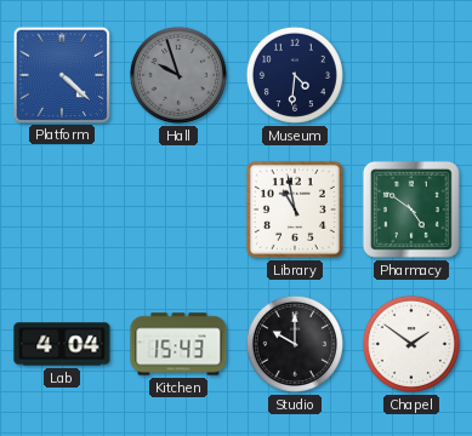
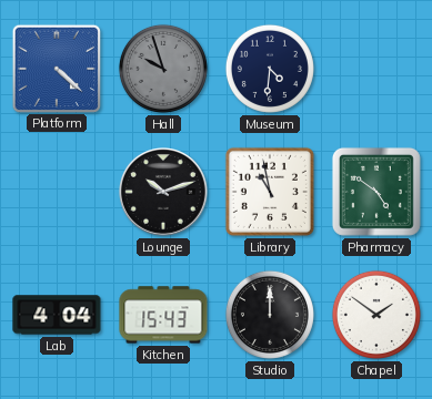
Lounge: none -> 10:12
Studio: 10:00 -> 12:00
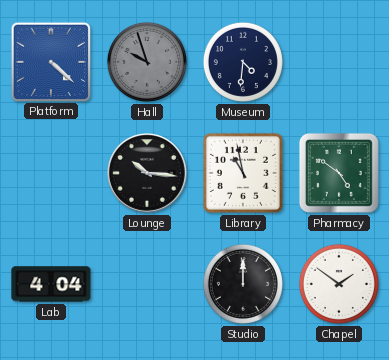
Lounge: 10:12 -> 10:16
Kitchen: 15:43 -> none
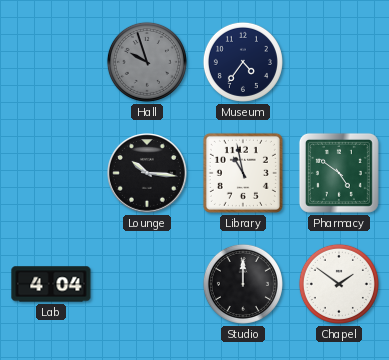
Platform: 4:22 -> none
Museum: 4:31 -> 4:36
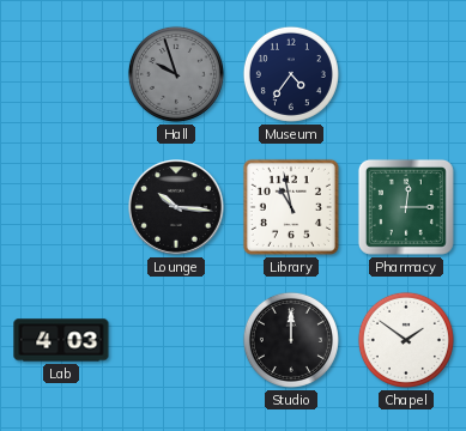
Pharmacy: 4:51 -> 12:15
Lab: 4:04 -> 4:03
